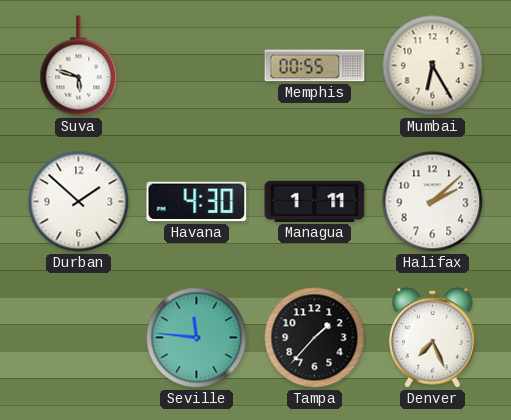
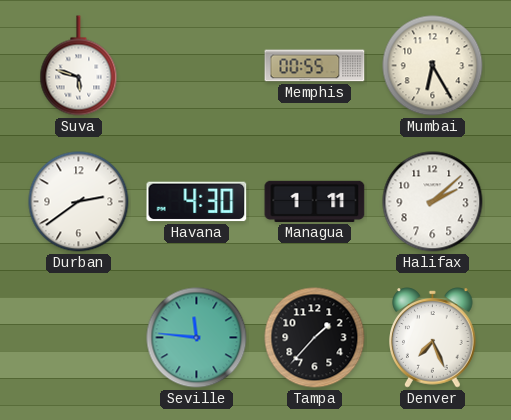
Durban: 1:52 -> 2:39
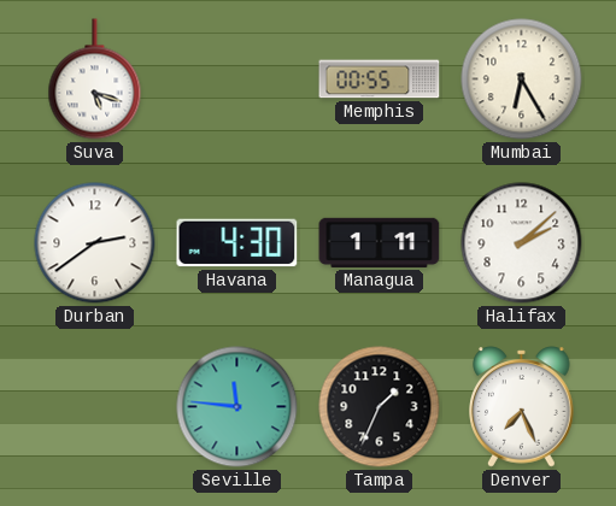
Suva: 5:48 -> 5:18
Tampa: 1:37 -> 1:34
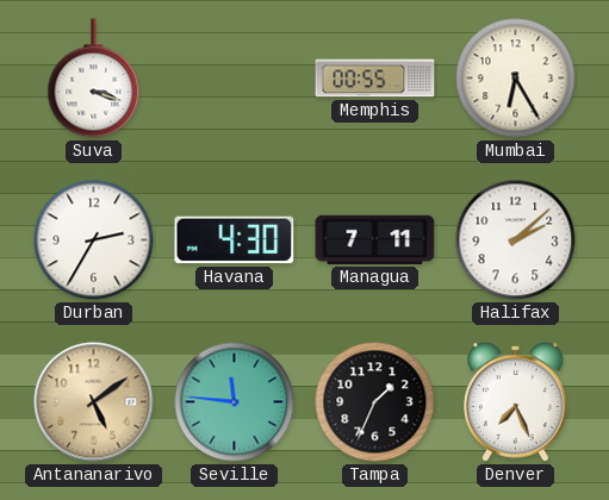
Suva: 5:18 -> 3:18
Durban: 2:39 -> 2:35
Managua: 1:11 -> 7:11
Antananarivo: none -> 5:09
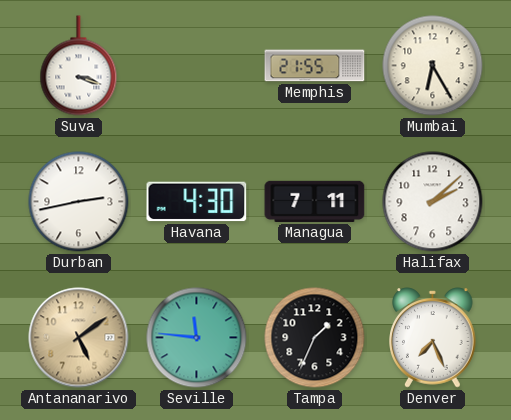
Memphis: 00:55 -> 21:55
Durban: 2:35 -> 2:43
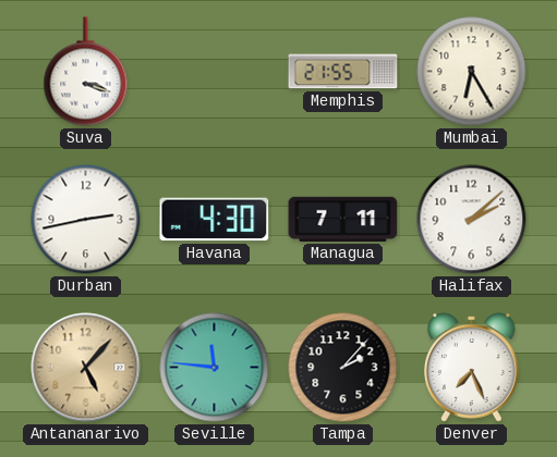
Antananarivo: 5:09 -> 5:07
Tampa: 1:34 -> 2:07
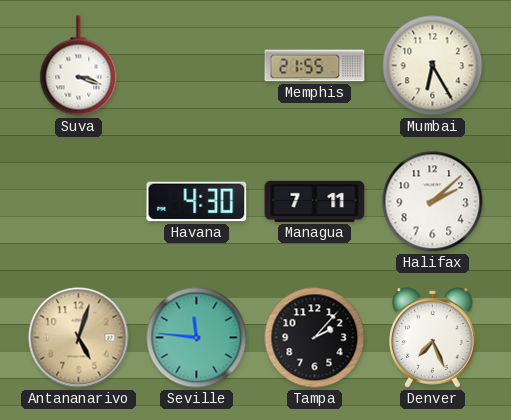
Durban: 2:43 -> none
Antananarivo: 5:07 -> 5:03
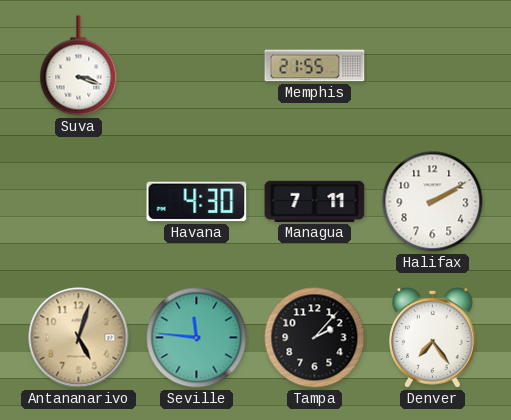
Mumbai: 6:25 -> none
Halifax: 2:08 -> 2:10
Denver: 7:26 -> 7:24
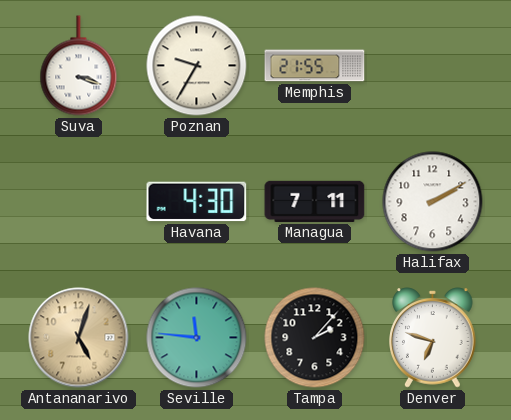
Poznan: none -> 9:35
Denver: 7:24 -> 6:48
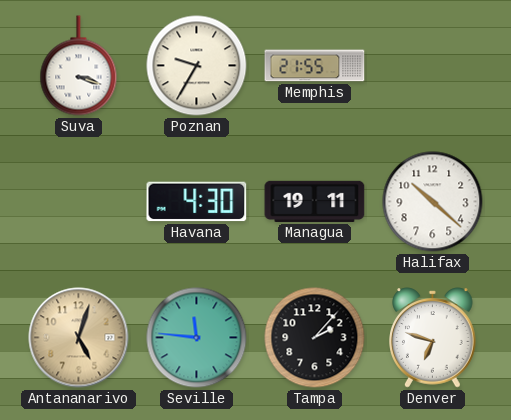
Managua: 7:11 -> 19:11
Halifax: 2:10 -> 10:22
